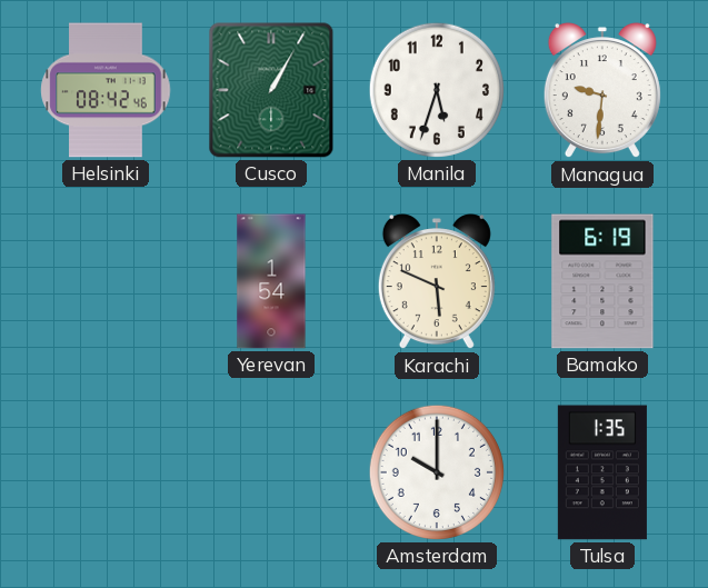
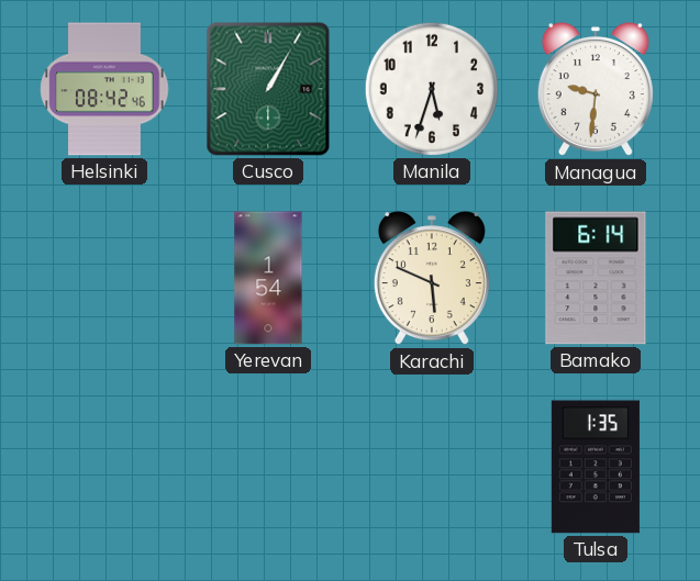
Bamako: 6:19 -> 6:14
Amsterdam: 10:00 -> none
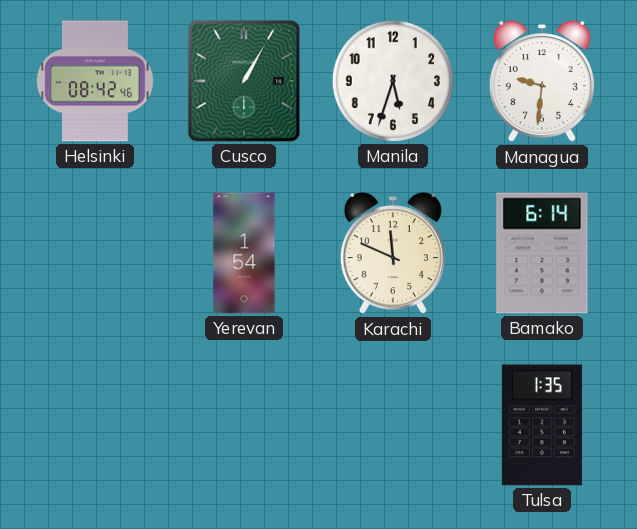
Karachi: 5:49 -> 11:49
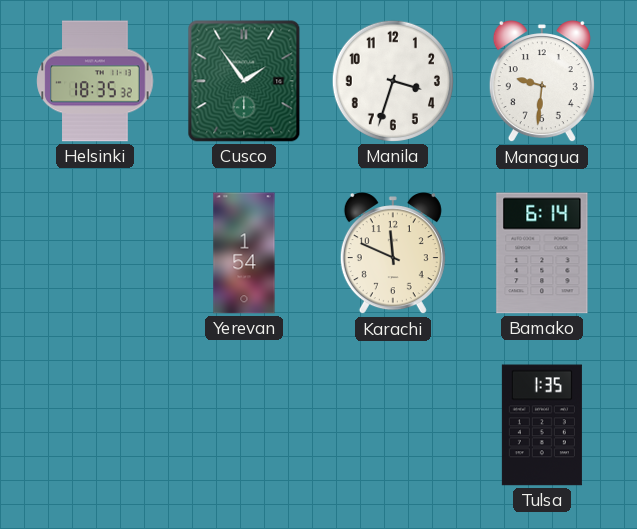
Helsinki: 08:42 -> 18:35
Cusco: 1:05 -> 1:54
Manila: 5:33 -> 3:33
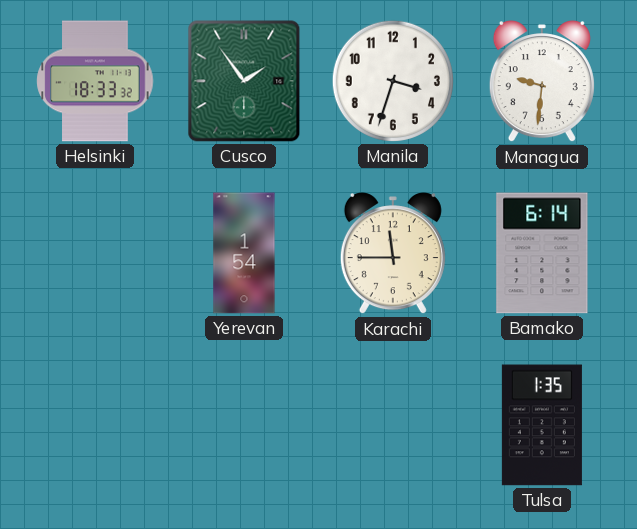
Helsinki: 18:35 -> 18:33
Karachi: 11:49 -> 11:45
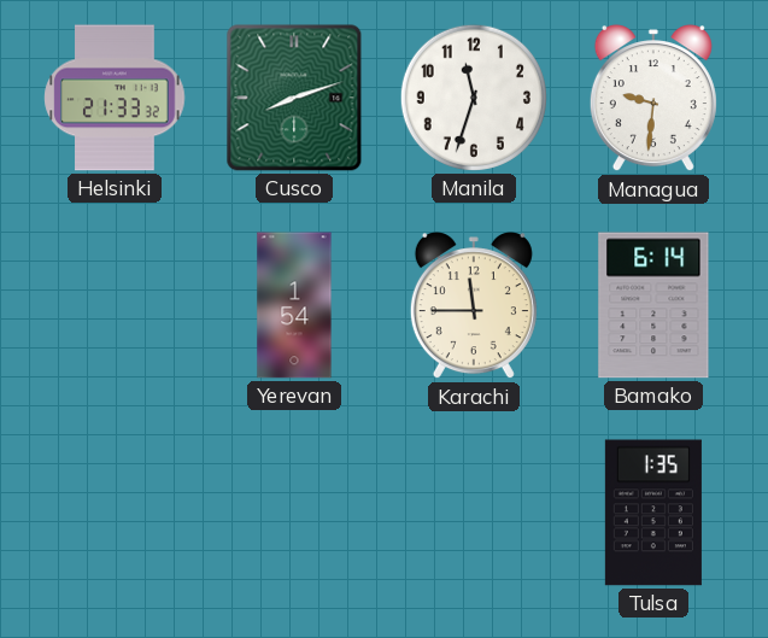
Helsinki: 18:33 -> 21:33
Cusco: 1:54 -> 8:12
Manila: 3:33 -> 11:33
